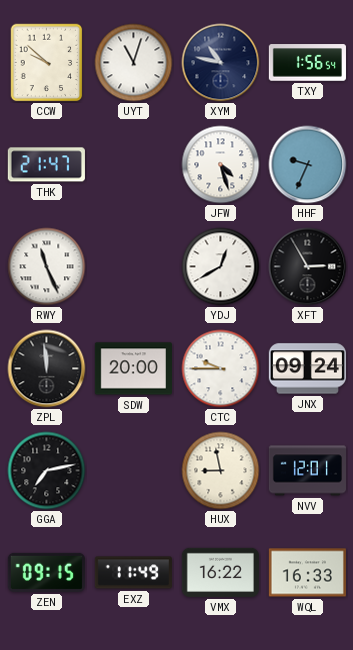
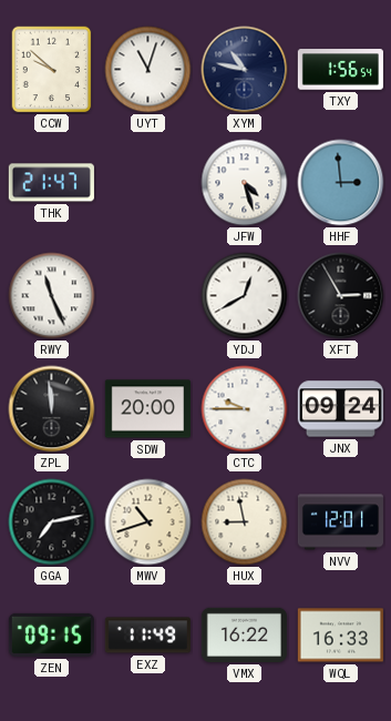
HHF: 9:34 -> 2:59
MWV: none -> 10:42
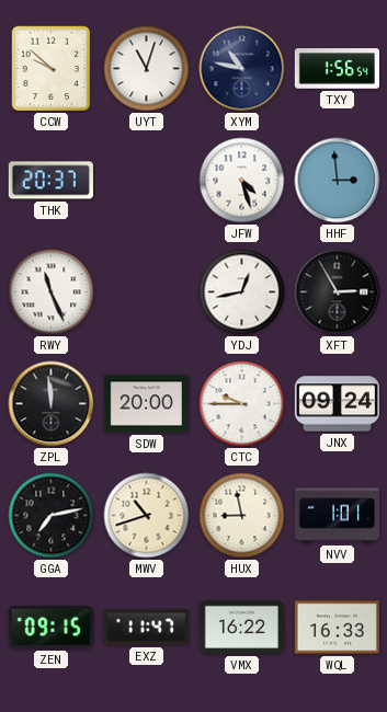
THK: 21:47 -> 20:37
YDJ: 12:40 -> 12:43
NVV: 12:01 -> 1:01
EXZ: 11:49 -> 11:47
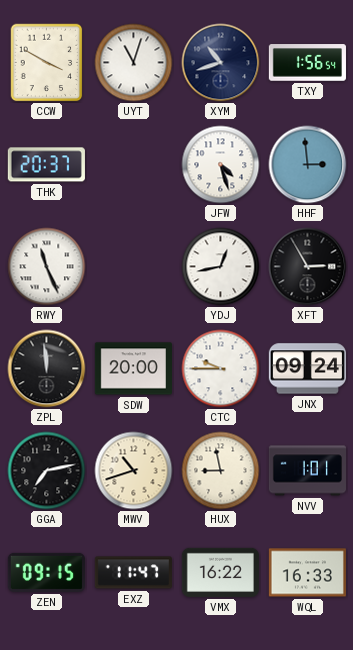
CCW: 9:52 -> 3:50
XYM: 10:47 -> 10:42
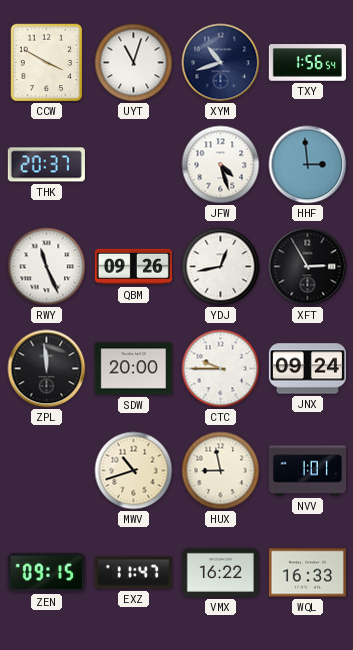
QBM: none -> 09:26
GGA: 7:13 -> none
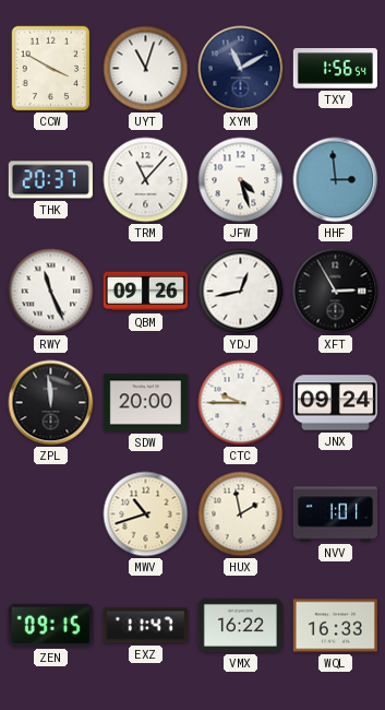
XYM: 10:42 -> 11:10
TRM: none -> 11:07
HUX: 8:58 -> 1:58
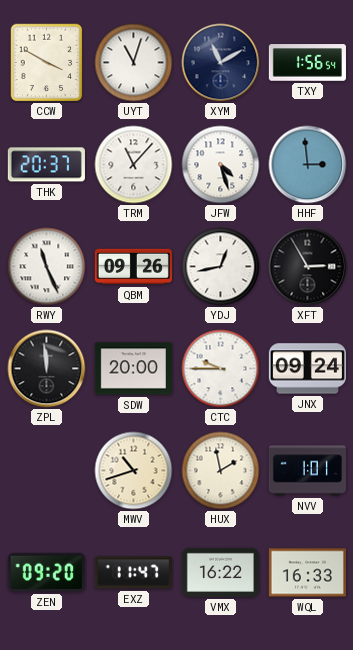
ZEN: 09:15 -> 09:20
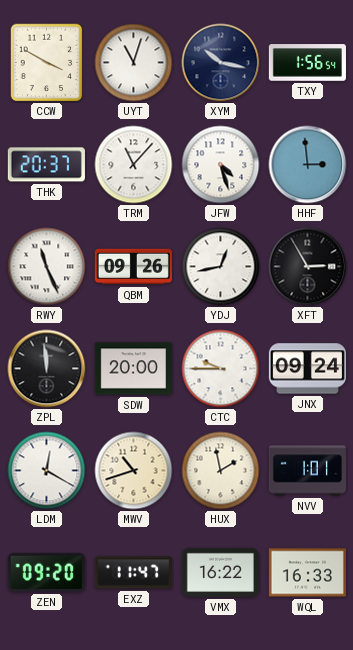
XYM: 11:10 -> 10:17
LDM: none -> 12:20
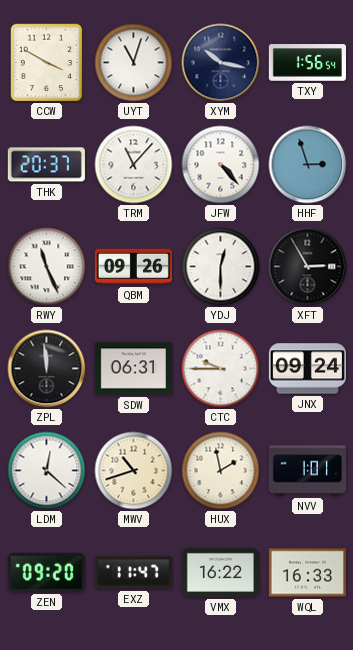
JFW: 4:27 -> 4:23
HHF: 2:59 -> 2:57
YDJ: 12:43 -> 12:30
SDW: 20:00 -> 06:31
LDM: 12:20 -> 12:22
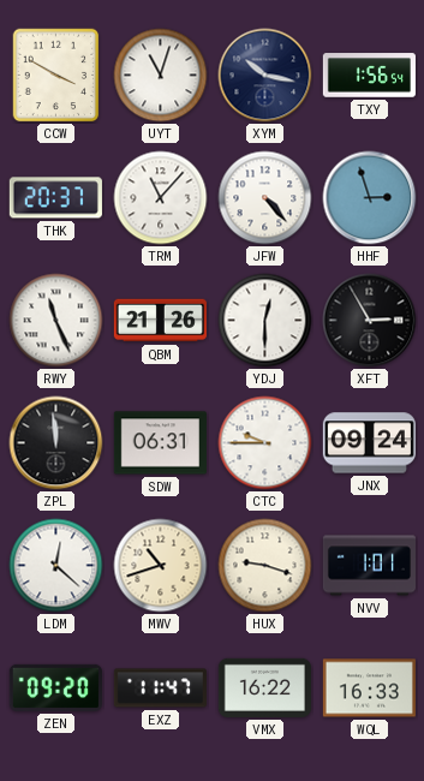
QBM: 09:26 -> 21:26
HUX: 1:58 -> 9:18
